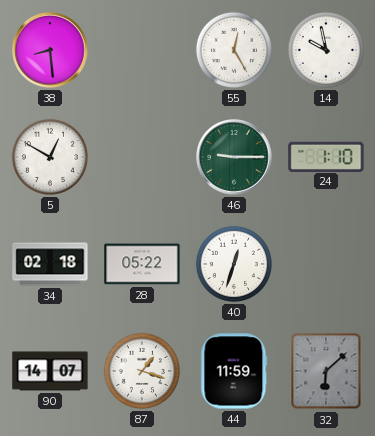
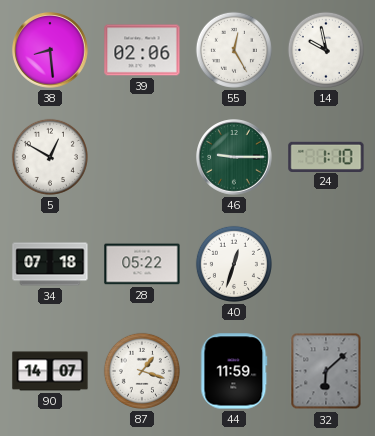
39: none -> 02:06
34: 02:18 -> 07:18
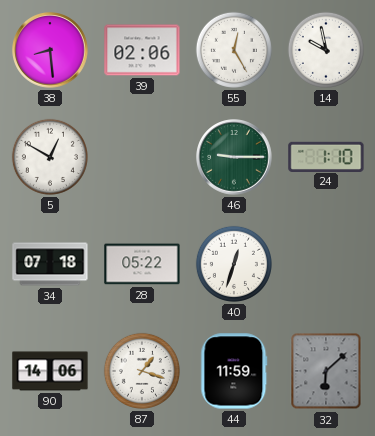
90: 14:07 -> 14:06
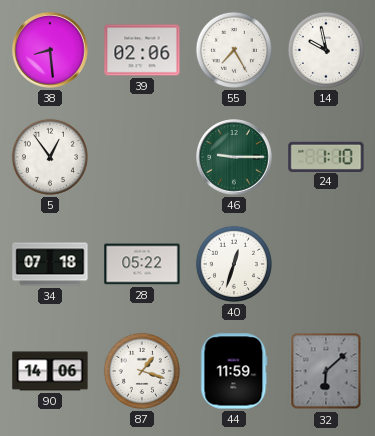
55: 12:25 -> 7:25
5: 12:50 -> 12:54
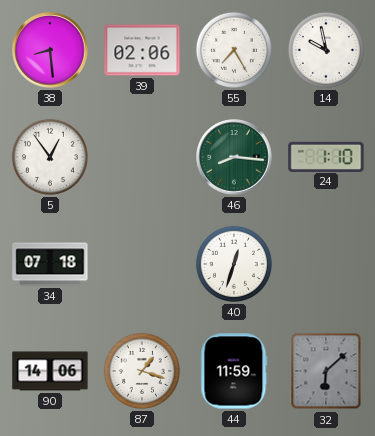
46: 9:15 -> 8:16
28: 05:22 -> none
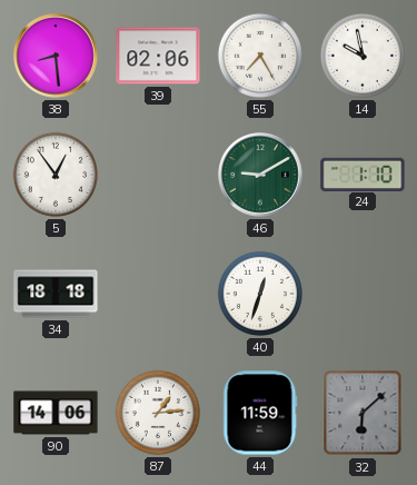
46: 8:16 -> 9:10
34: 07:18 -> 18:18
87: 1:18 -> 1:14
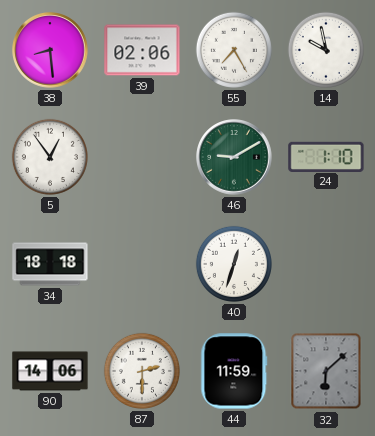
87: 1:14 -> 2:30
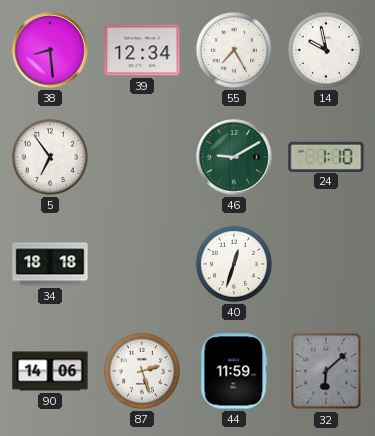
39: 02:06 -> 12:34
5: 12:54 -> 6:54
87: 2:30 -> 2:27
